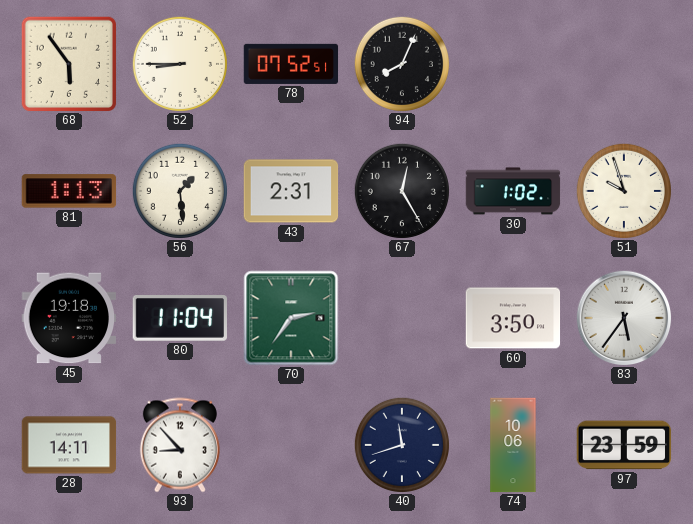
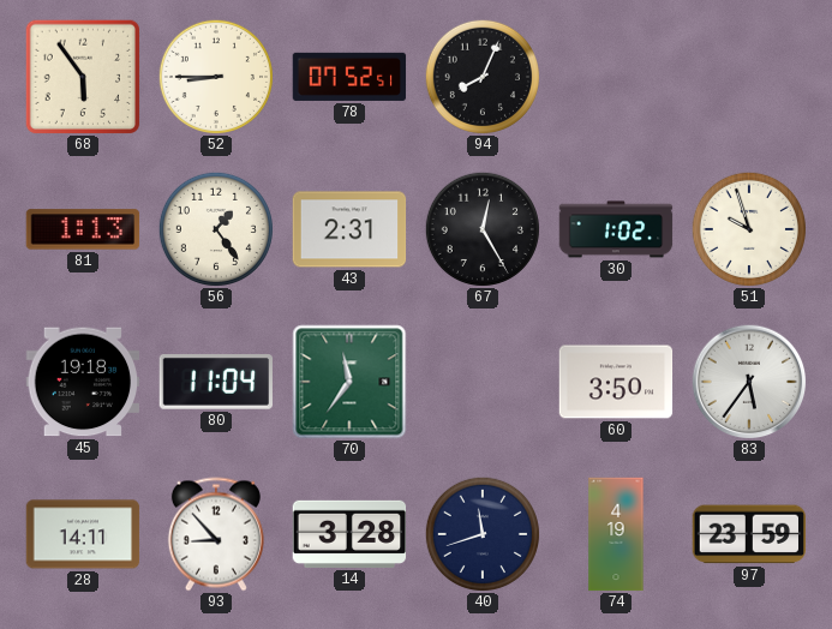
56: 1:29 -> 1:24
70: 2:36 -> 11:36
14: none -> 3:28
74: 10:06 -> 4:19
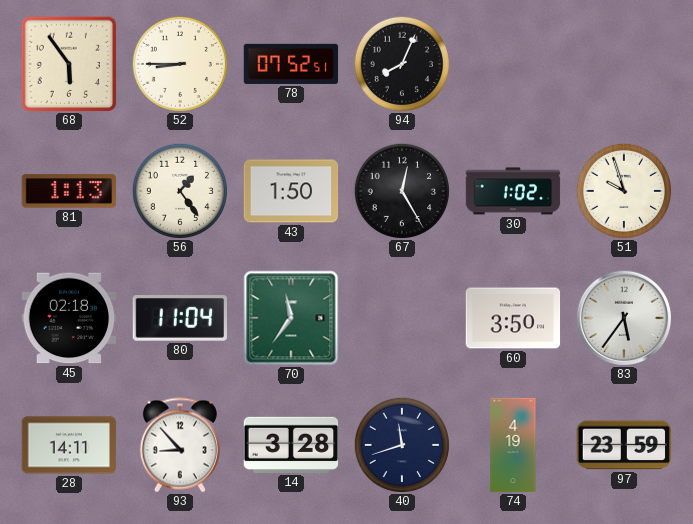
43: 2:31 -> 1:50
45: 19:18 -> 02:18
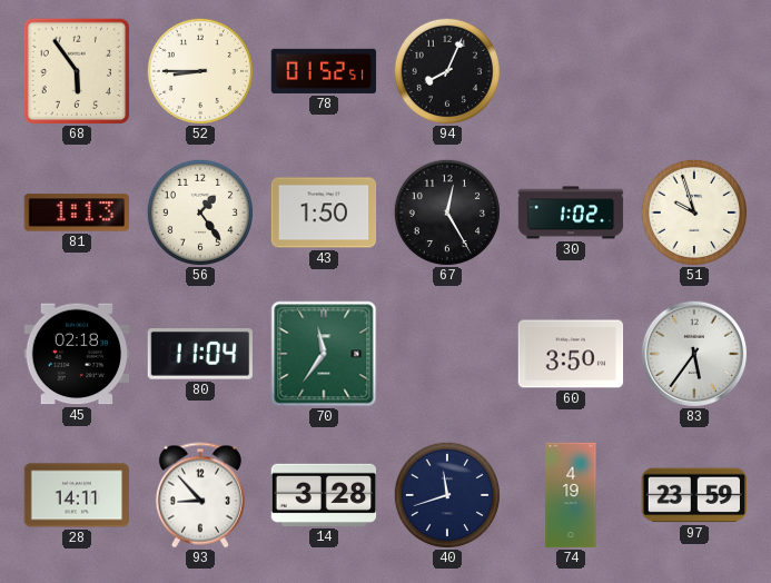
78: 07:52 -> 01:52
